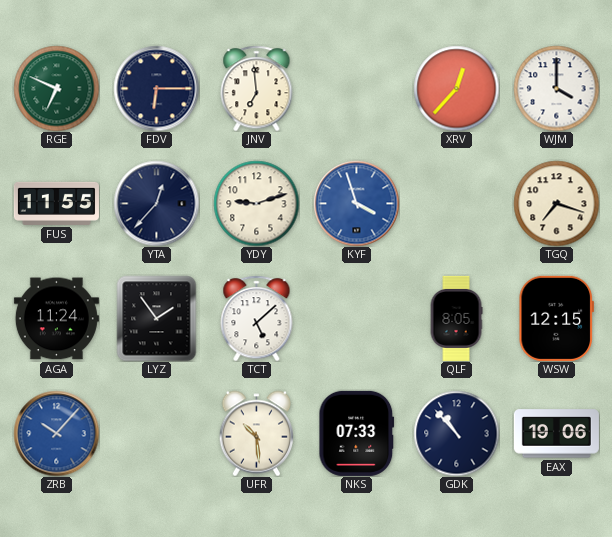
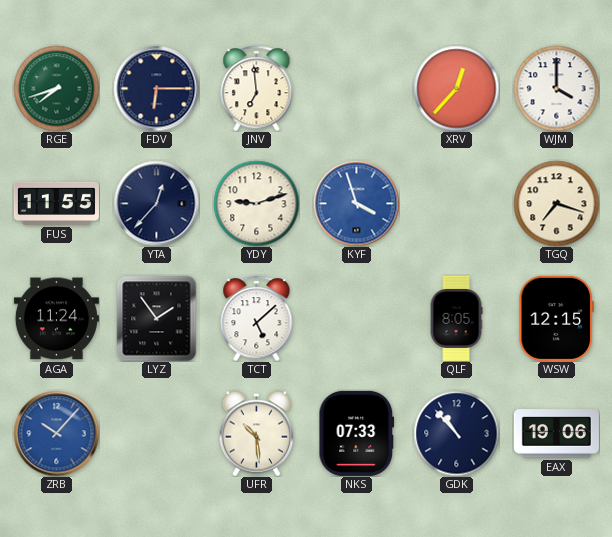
RGE: 6:49 -> 7:42
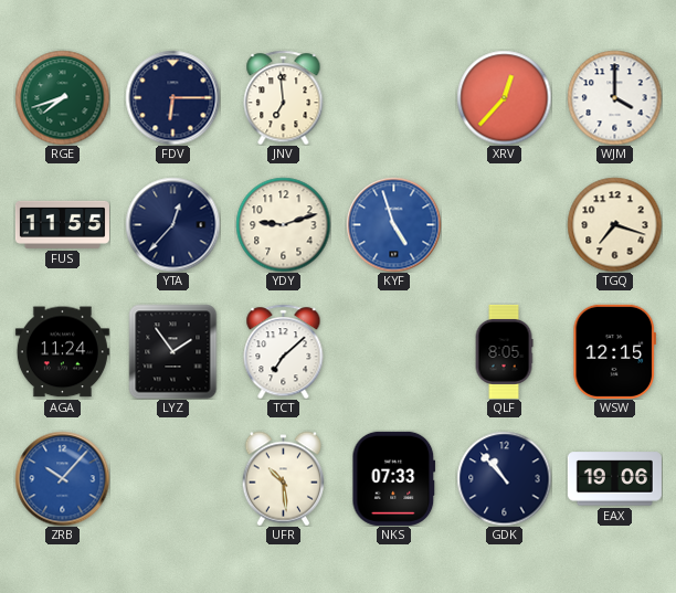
KYF: 3:57 -> 4:57
TCT: 5:08 -> 7:08
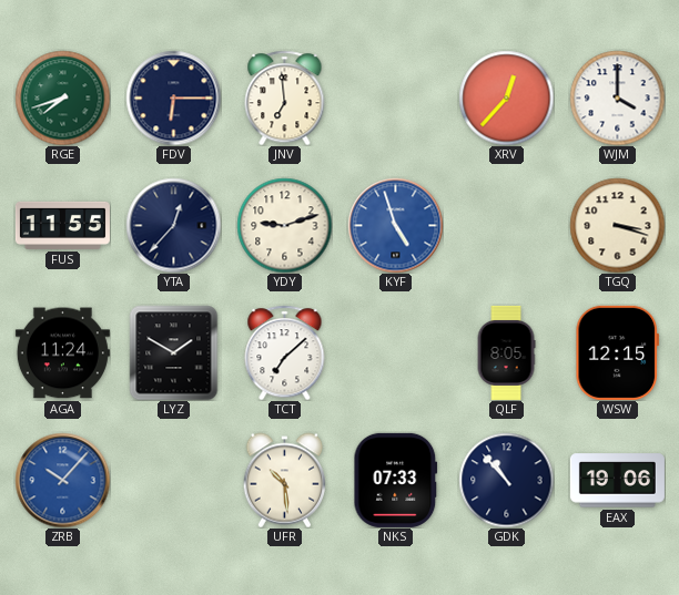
TGQ: 7:18 -> 3:18
LYZ: 1:54 -> 1:50
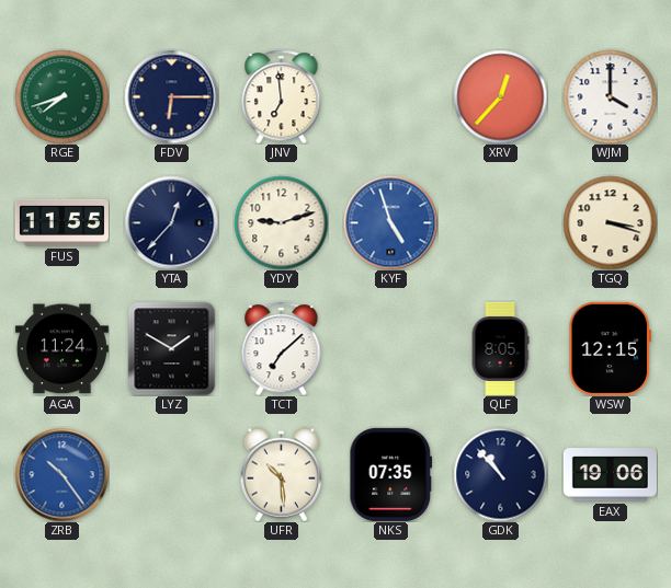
ZRB: 10:07 -> 10:24
NKS: 07:33 -> 07:35
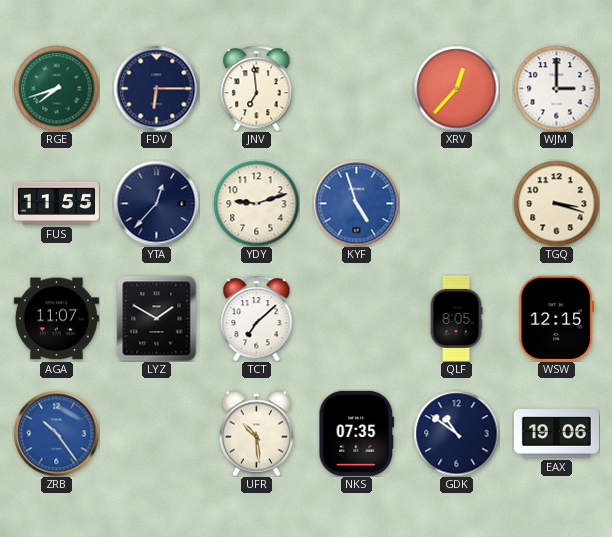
WJM: 4:00 -> 3:00
AGA: 11:24 -> 11:07
GDK: 10:53 -> 10:51
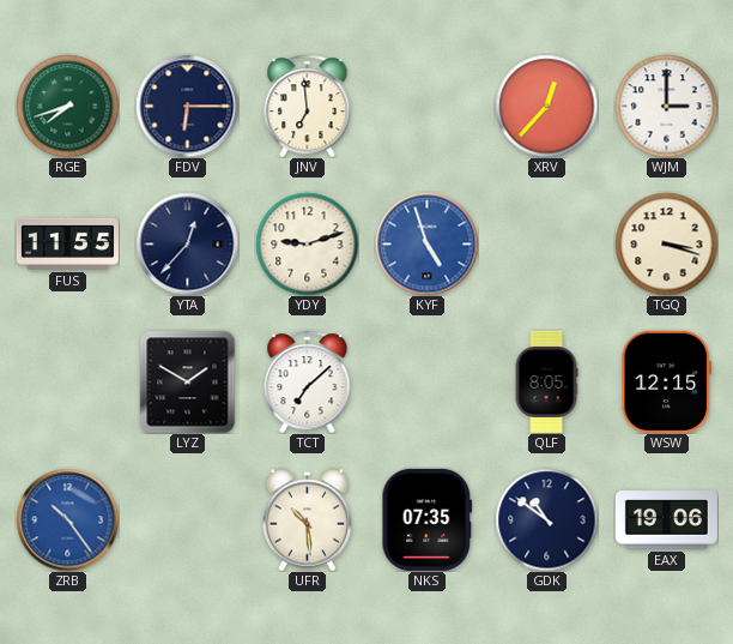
AGA: 11:07 -> none
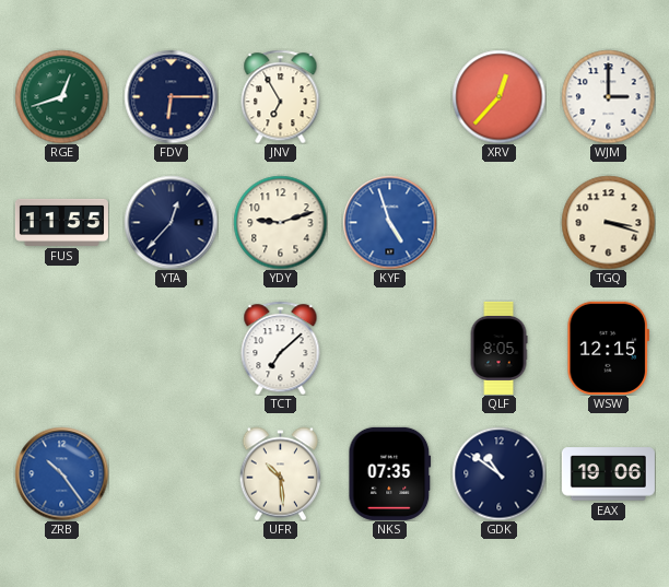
RGE: 7:42 -> 12:42
JNV: 6:59 -> 6:55
LYZ: 1:50 -> none
